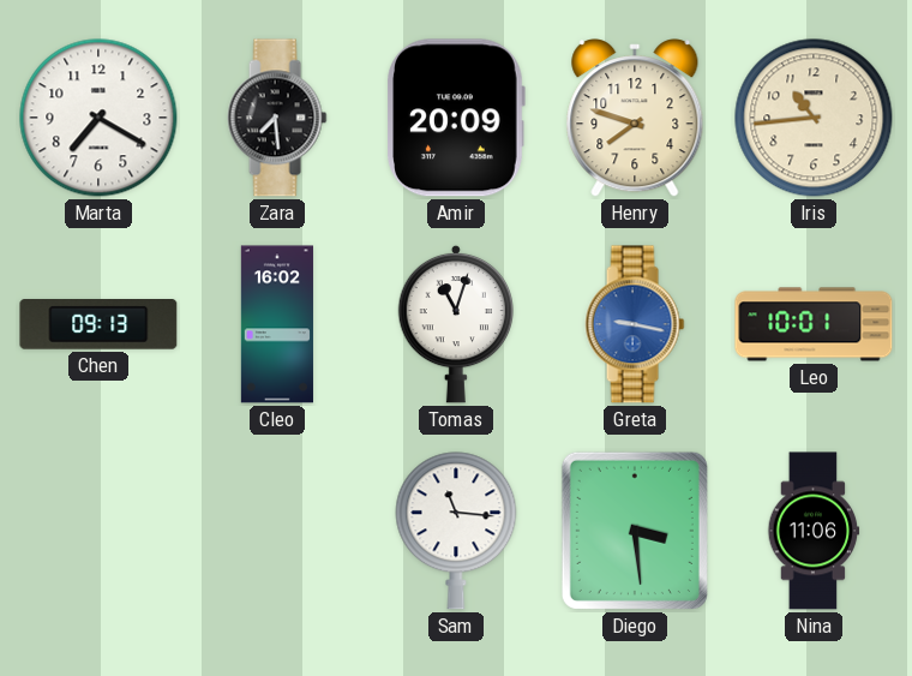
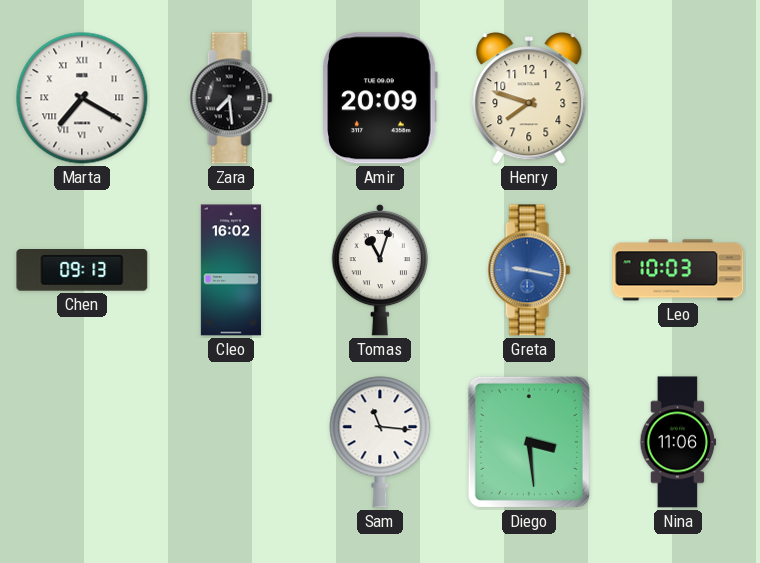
Marta numerals: Arabic -> Roman
Iris: 10:44 -> none
Leo: 10:01 -> 10:03
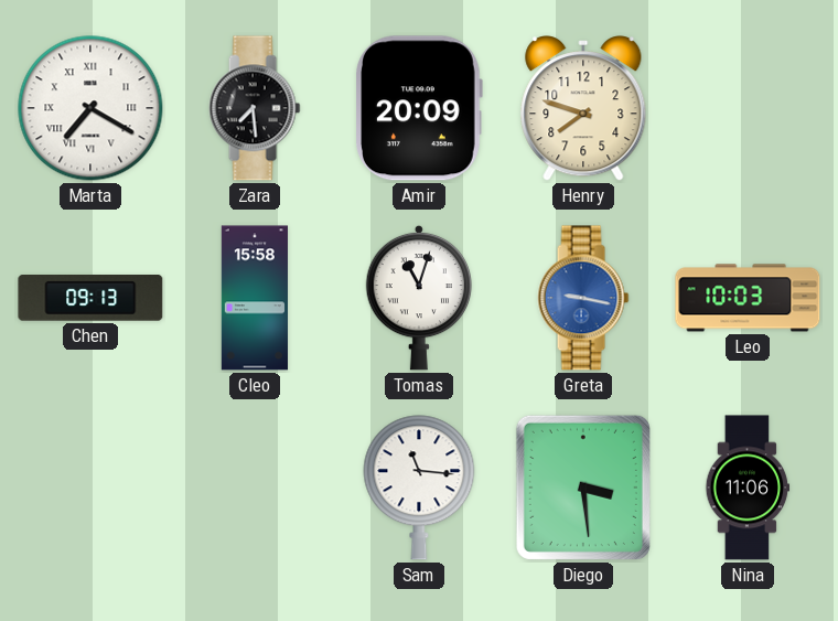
Cleo: 16:02 -> 15:58
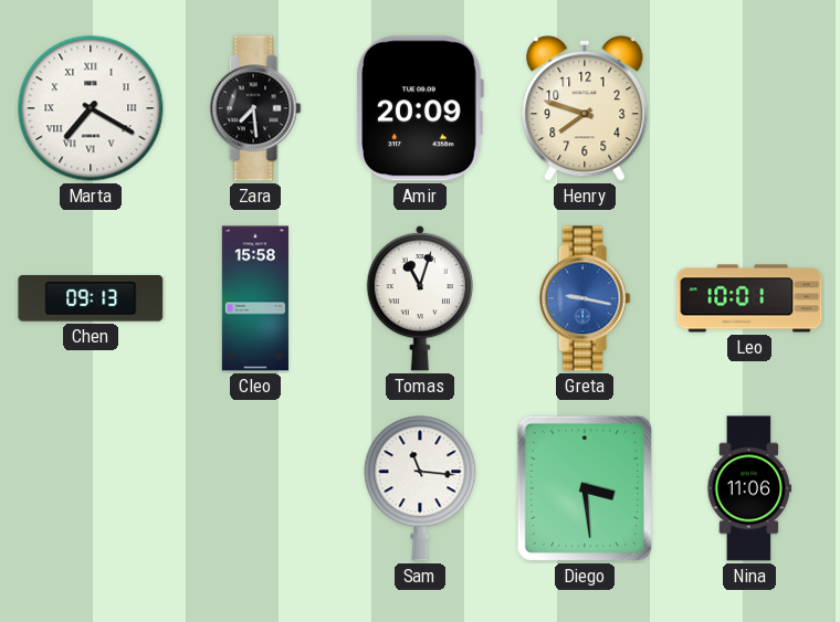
Leo: 10:03 -> 10:01
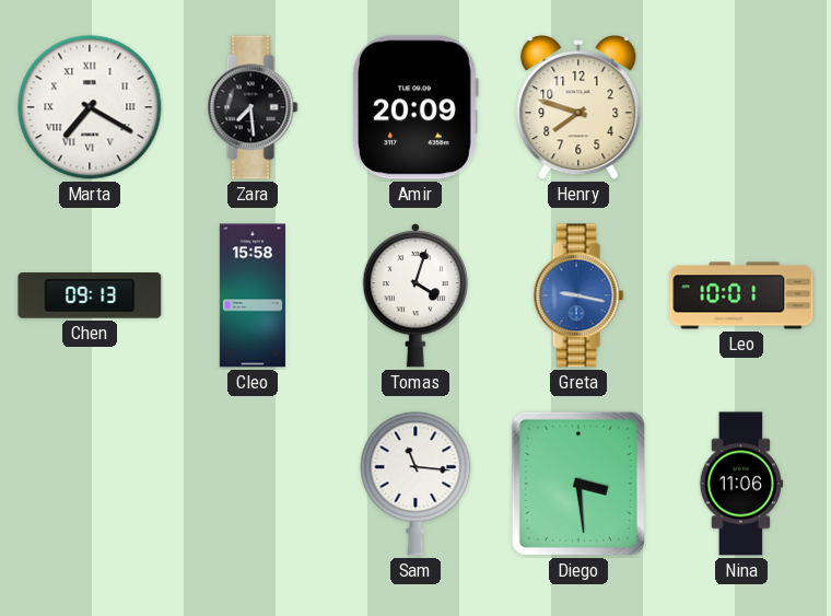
Tomas: 11:03 -> 4:03
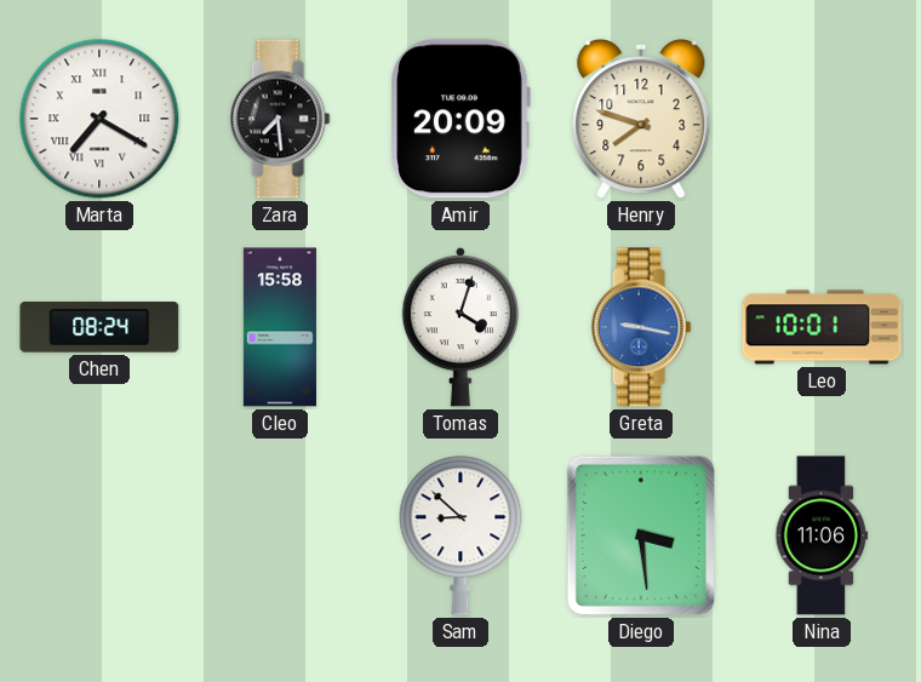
Chen: 09:13 -> 08:24
Sam: 11:16 -> 8:52
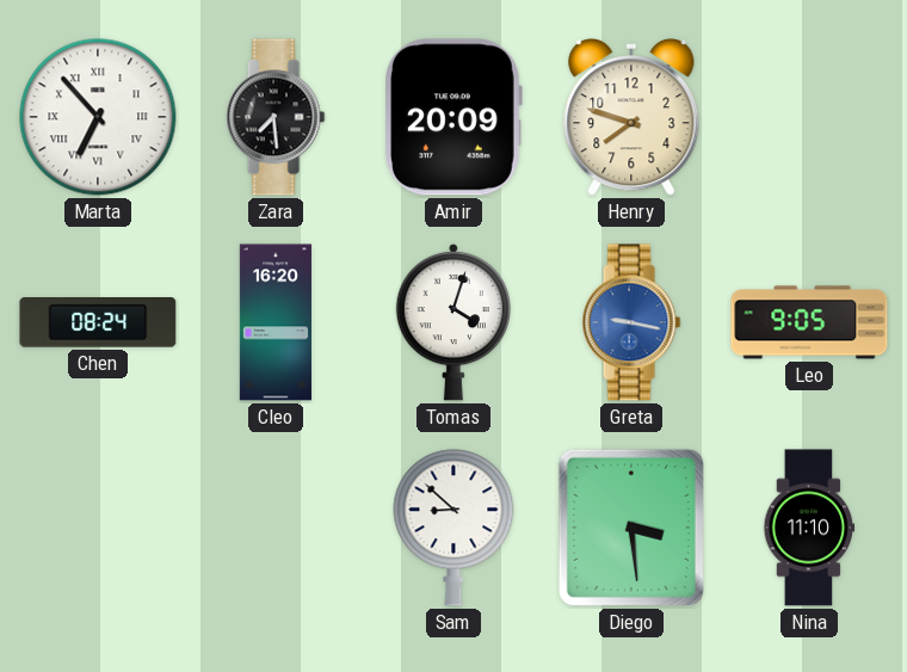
Marta: 7:20 -> 6:53
Cleo: 15:58 -> 16:20
Leo: 10:01 -> 9:05
Nina: 11:06 -> 11:10
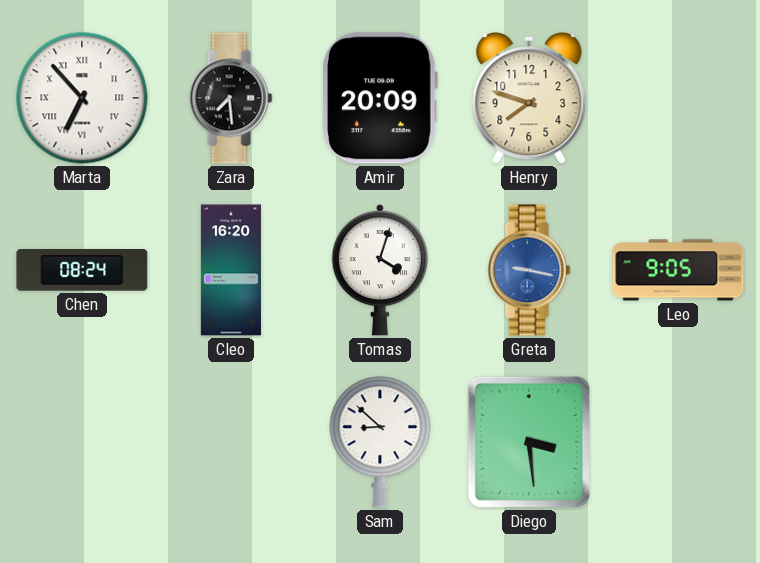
Nina: 11:10 -> none
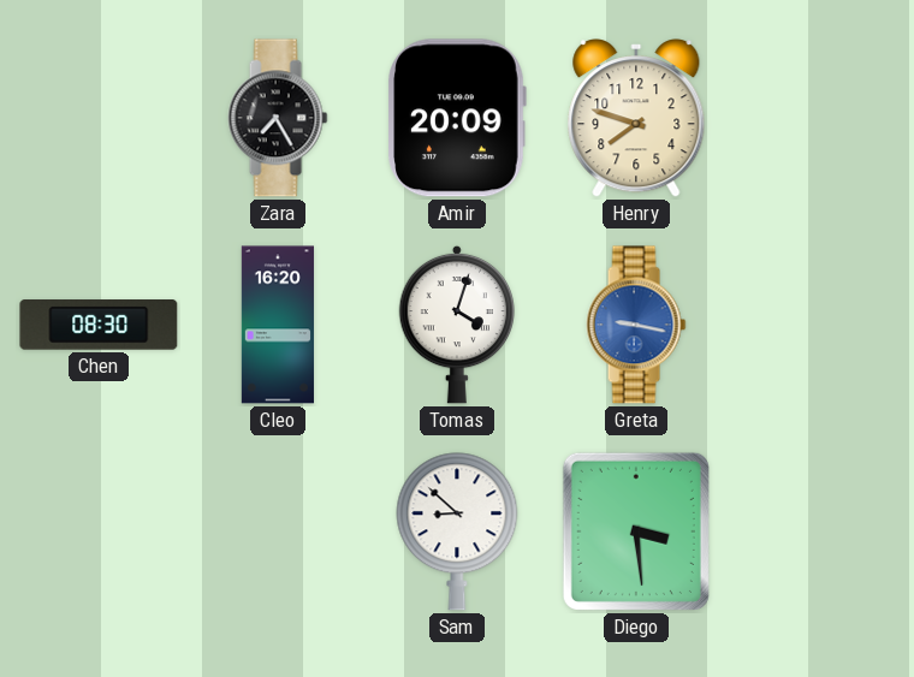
Marta: 6:53 -> none
Zara: 7:29 -> 7:25
Chen: 08:24 -> 08:30
Leo: 9:05 -> none
